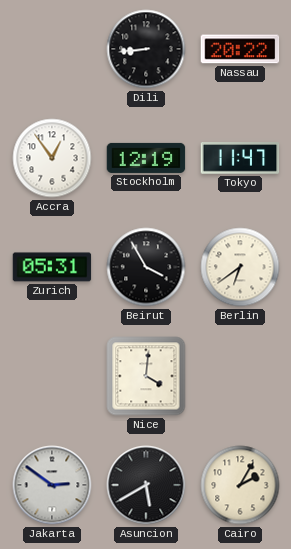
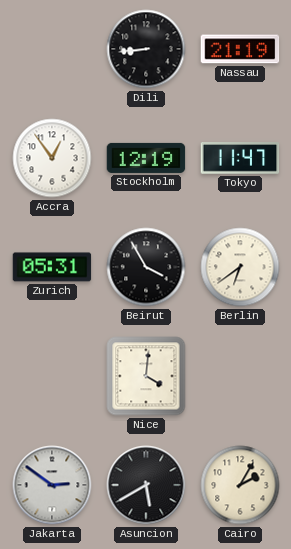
Nassau: 20:22 -> 21:19
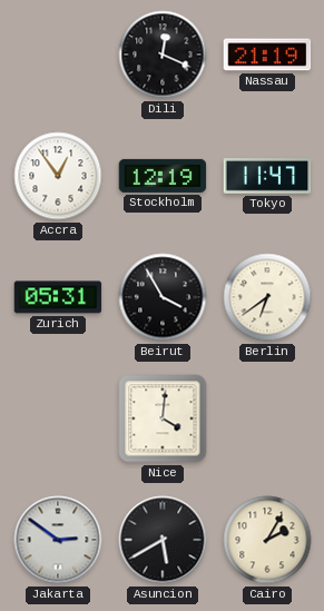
Dili: 8:44 -> 12:19
